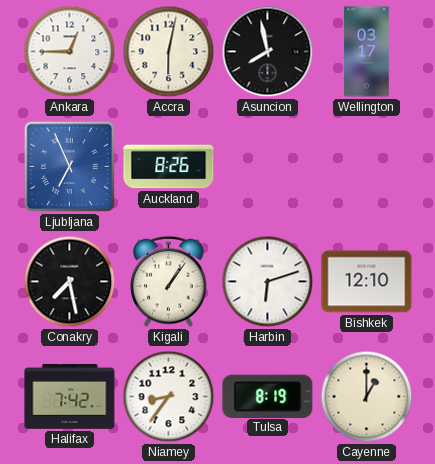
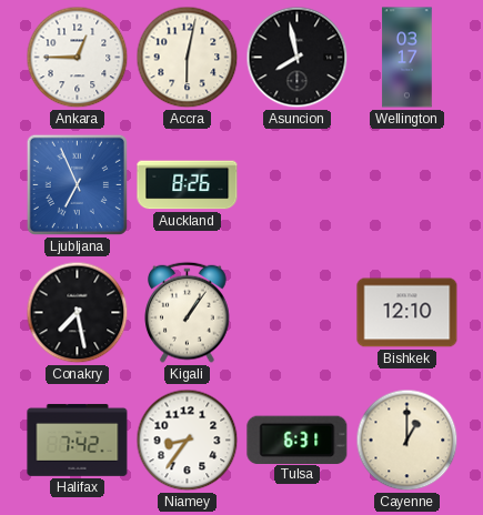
Harbin: 6:12 -> none
Tulsa: 8:19 -> 6:31
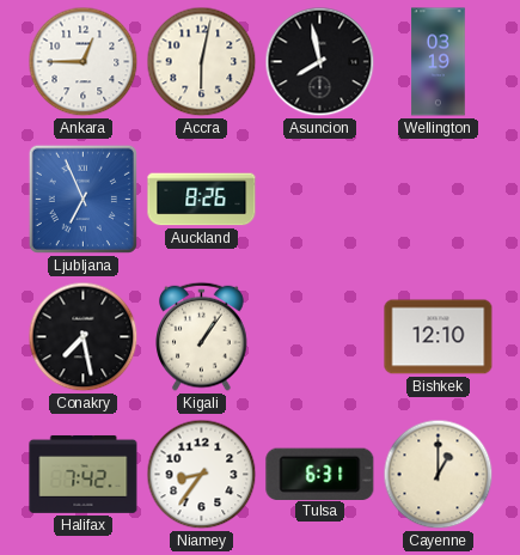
Wellington: 03:17 -> 03:19
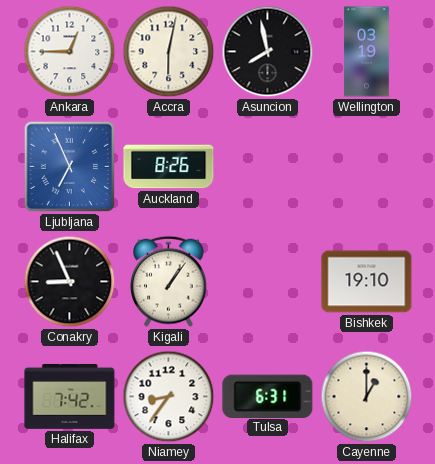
Conakry: 7:28 -> 8:56
Bishkek: 12:10 -> 19:10
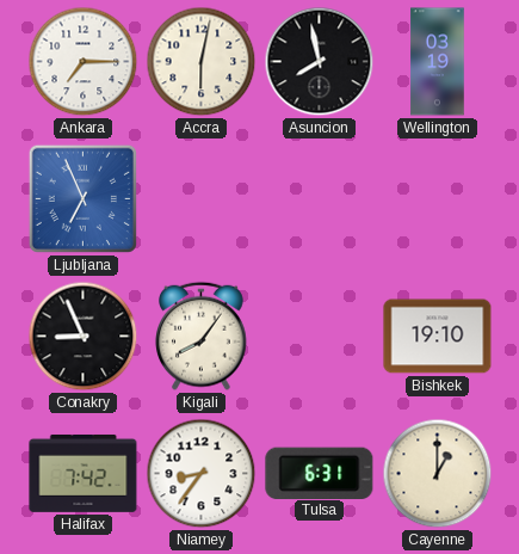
Ankara: 12:45 -> 7:15
Auckland: 8:26 -> none
Kigali: 1:06 -> 8:06
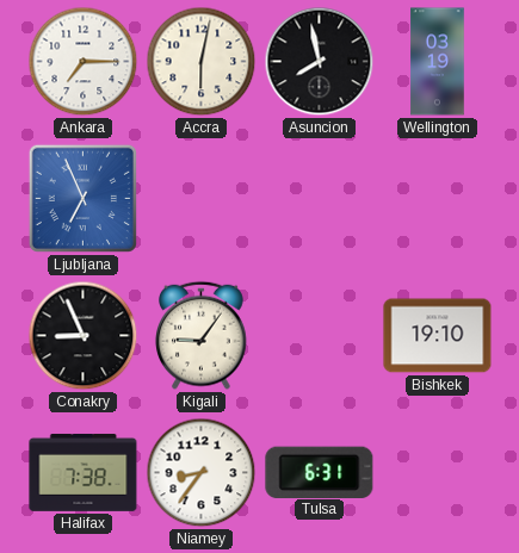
Kigali: 8:06 -> 9:06
Halifax: 7:42 -> 7:38
Cayenne: 1:00 -> none
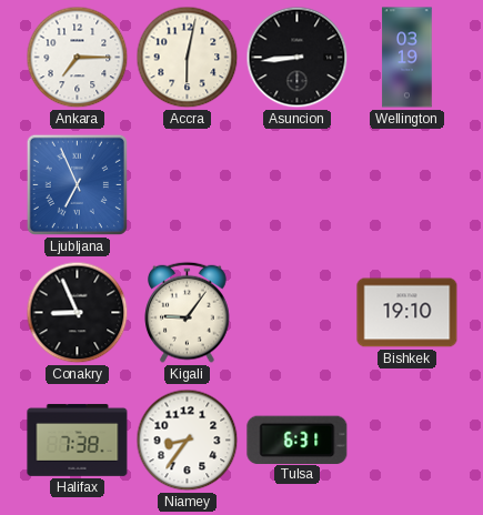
Asuncion: 7:58 -> 8:44
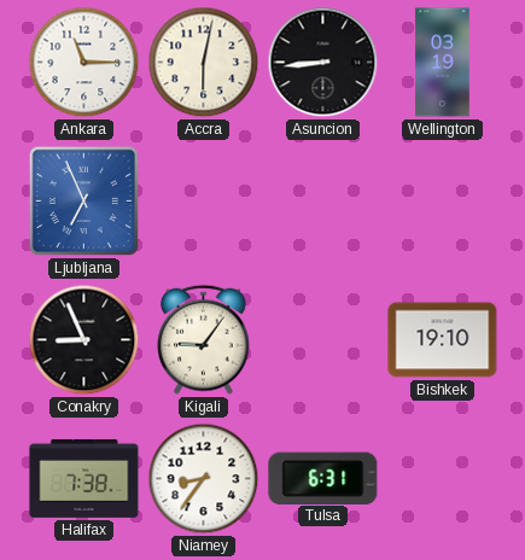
Ankara: 7:15 -> 11:15
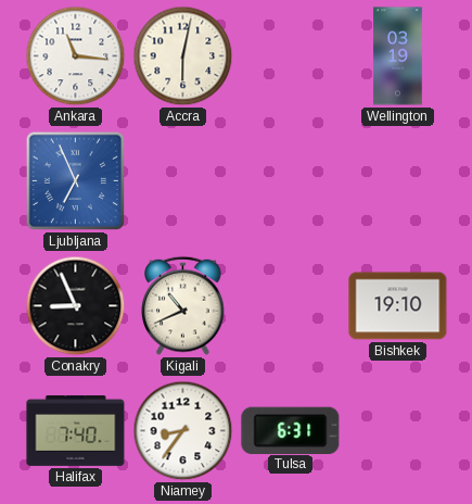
Ankara: 11:15 -> 11:16
Asuncion: 8:44 -> none
Kigali: 9:06 -> 10:41
Halifax: 7:38 -> 7:40
